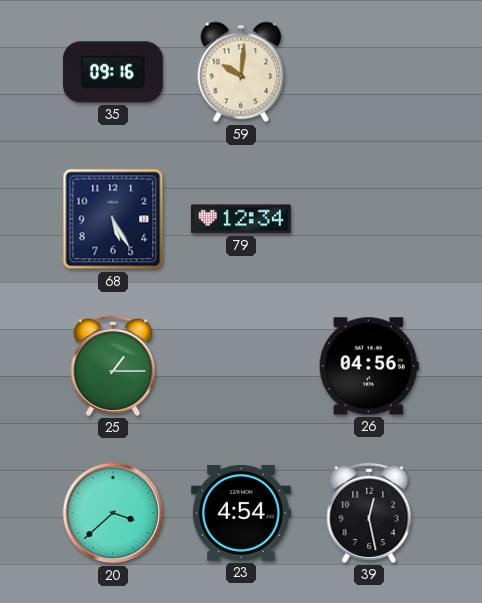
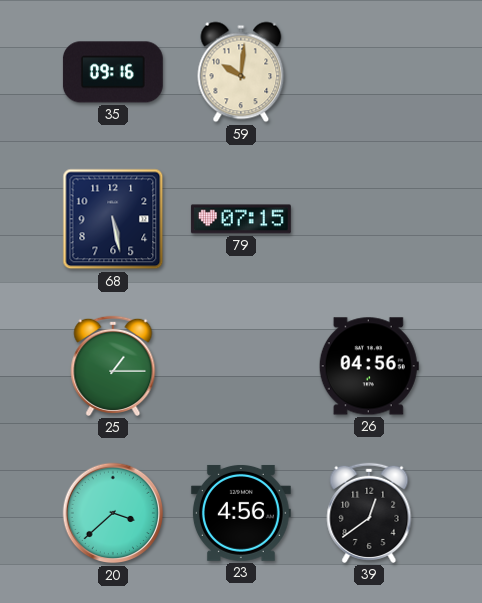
68: 5:25 -> 5:28
79: 12:34 -> 07:15
23: 4:54 -> 4:56
39: 12:28 -> 12:39
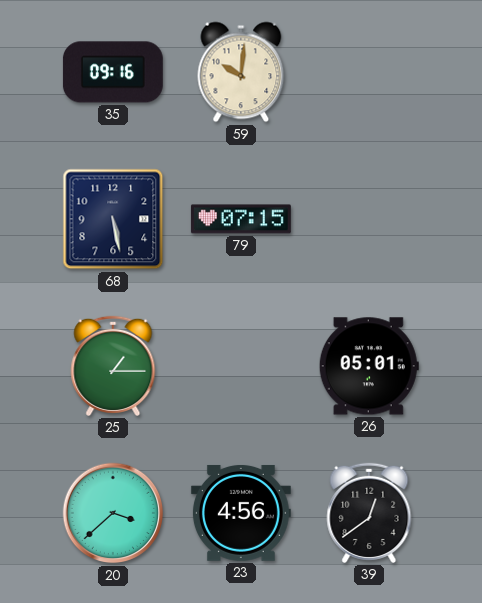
26: 04:56 -> 05:01
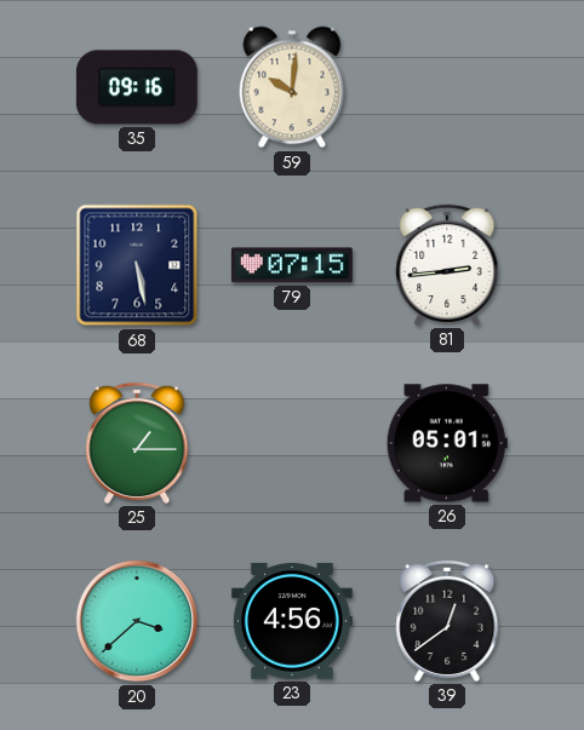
81: none -> 2:44
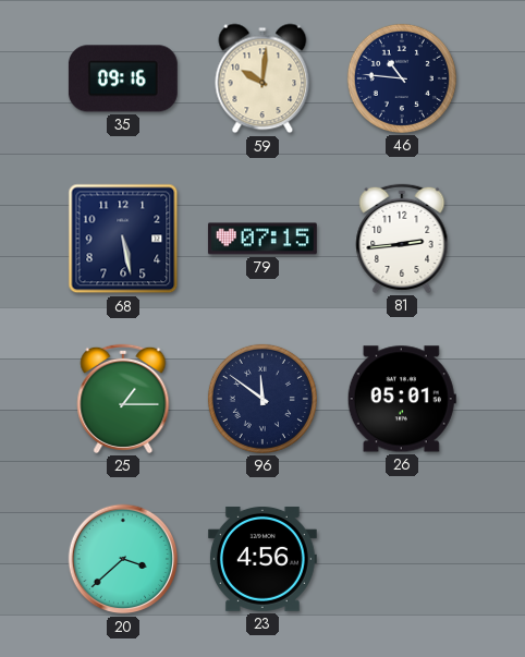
46: none -> 10:46
96: none -> 11:51
39: 12:39 -> none
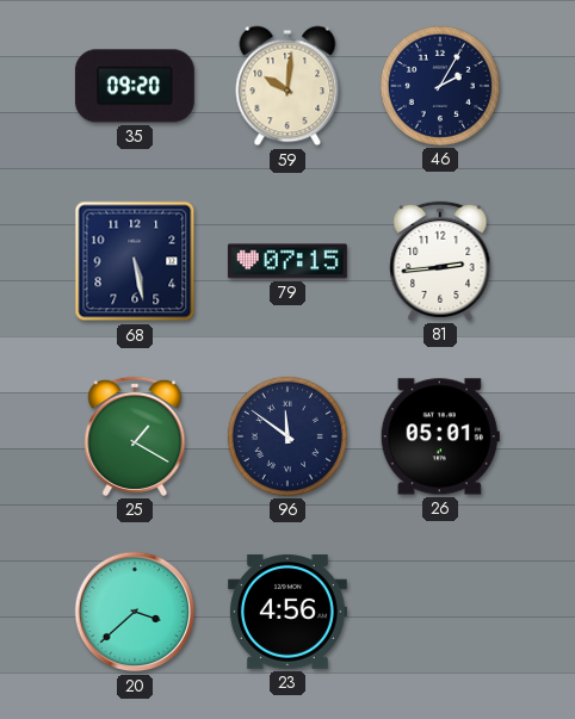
35: 09:16 -> 09:20
46: 10:46 -> 2:05
25: 1:15 -> 1:20
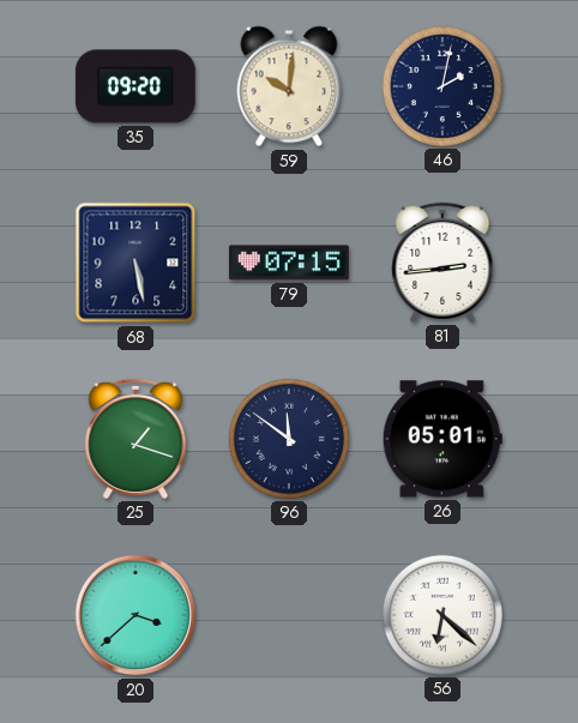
46: 2:05 -> 2:02
25: 1:20 -> 1:18
23: 4:56 -> none
56: none -> 6:22
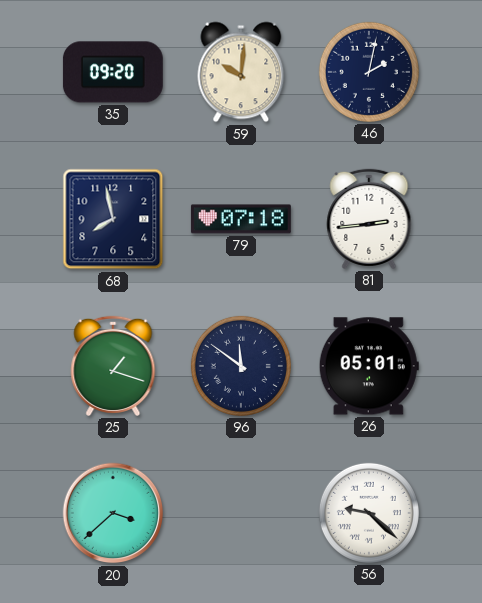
68: 5:28 -> 7:58
79: 07:15 -> 07:18
56: 6:22 -> 9:22
